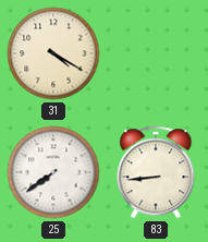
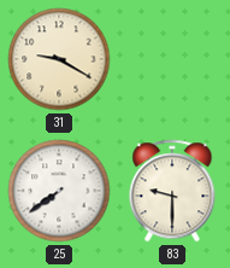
31: 4:20 -> 9:20
83: 8:44 -> 9:30
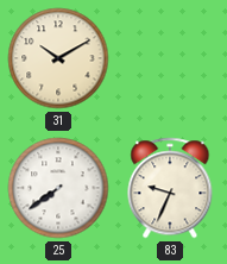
31: 9:20 -> 10:10
83: 9:30 -> 9:34
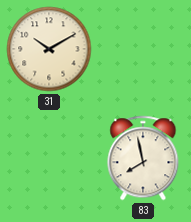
25: 7:39 -> none
83: 9:34 -> 7:58
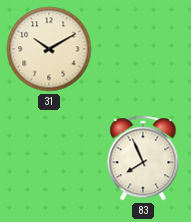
83: 7:58 -> 7:56
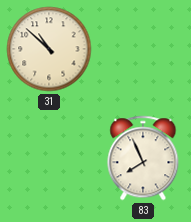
31: 10:10 -> 10:52
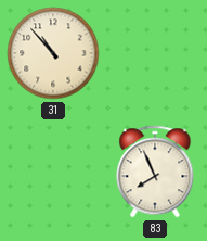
31: 10:52 -> 10:53
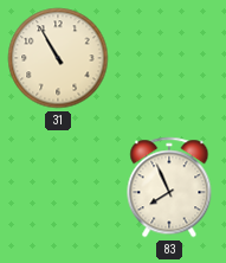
31: 10:53 -> 10:55
